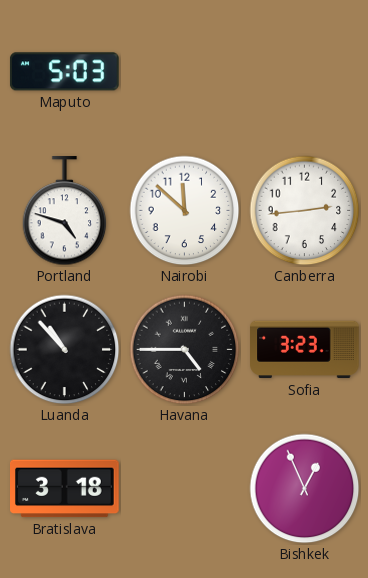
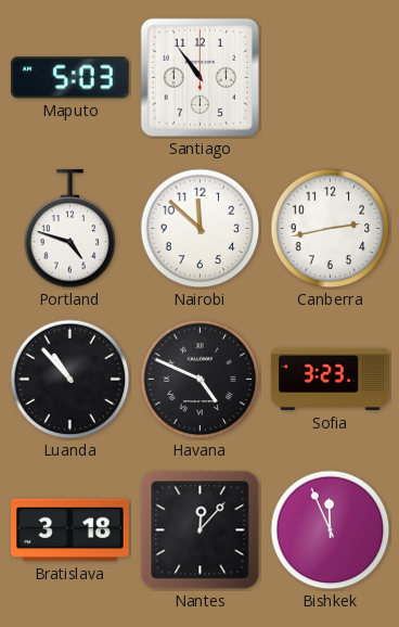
Santiago: none -> 10:54
Canberra: 2:44 -> 2:43
Havana: 4:45 -> 4:49
Nantes: none -> 12:07
Bishkek: 12:56 -> 11:56
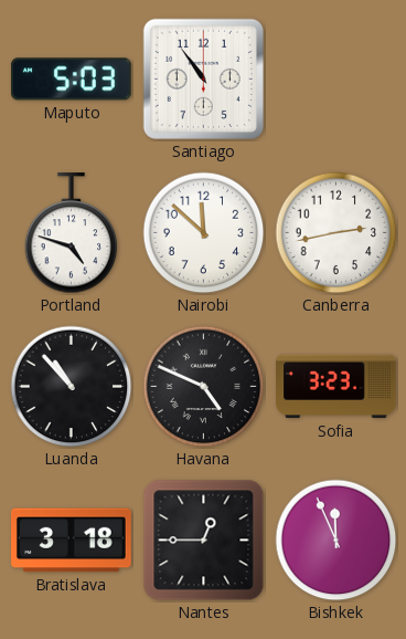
Nantes: 12:07 -> 12:45
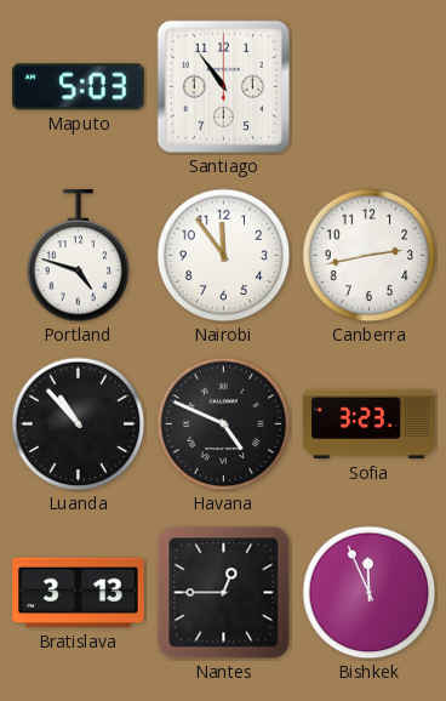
Nairobi: 11:52 -> 11:54
Bratislava: 3:18 -> 3:13
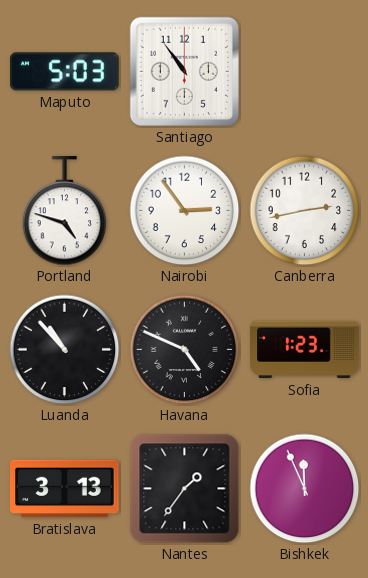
Nairobi: 11:54 -> 2:54
Sofia: 3:23 -> 1:23
Nantes: 12:45 -> 1:36
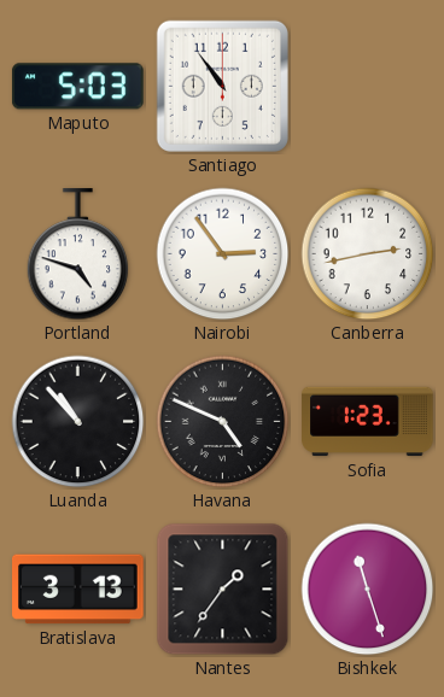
Bishkek: 11:56 -> 11:27
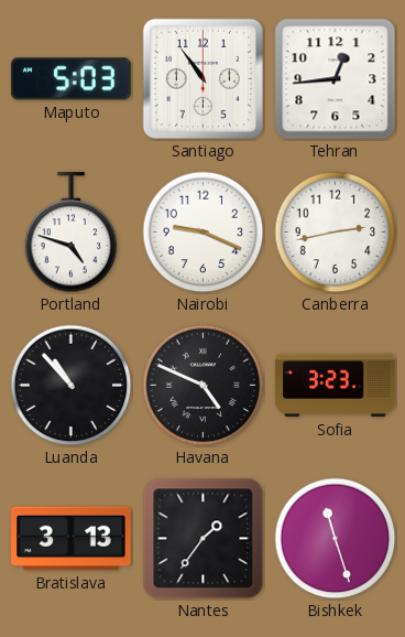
Tehran: none -> 12:44
Nairobi: 2:54 -> 9:19
Sofia: 1:23 -> 3:23
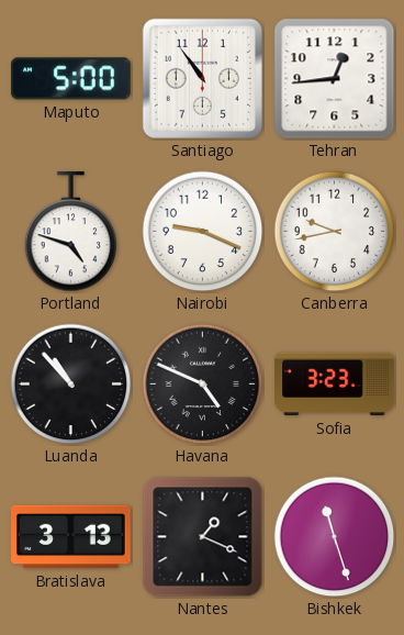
Maputo: 5:03 -> 5:00
Canberra: 2:43 -> 9:43
Nantes: 1:36 -> 1:19
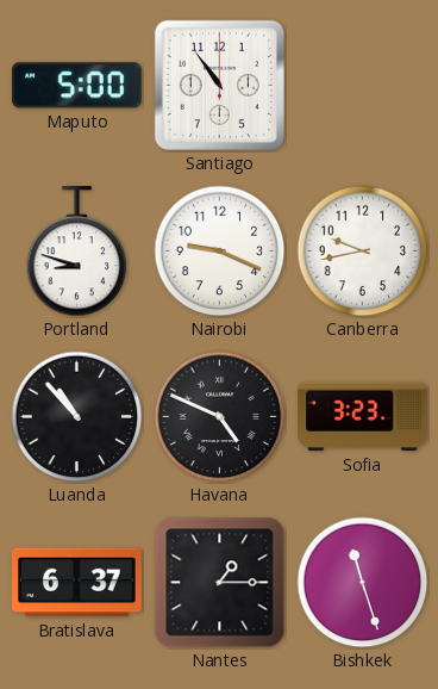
Tehran: 12:44 -> none
Portland: 4:48 -> 8:48
Bratislava: 3:13 -> 6:37
Nantes: 1:19 -> 1:15
